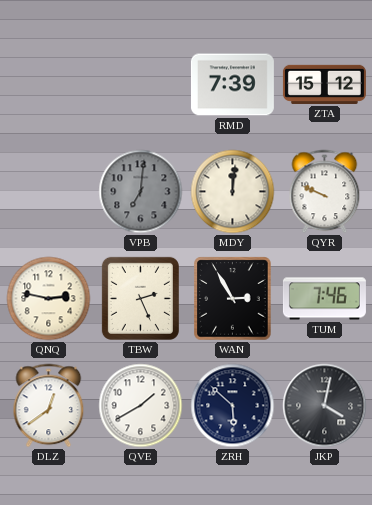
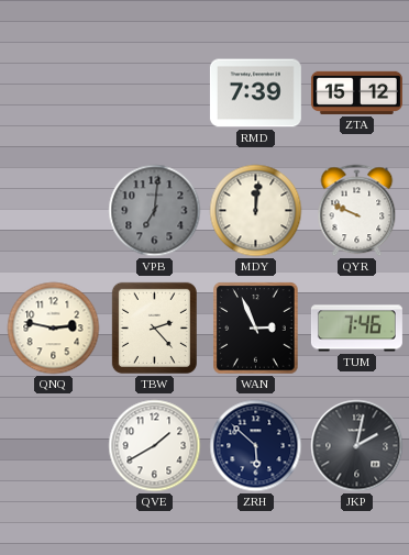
TBW: 2:26 -> 2:23
WAN: 2:55 -> 2:56
DLZ: 12:39 -> none
JKP: 4:02 -> 2:02
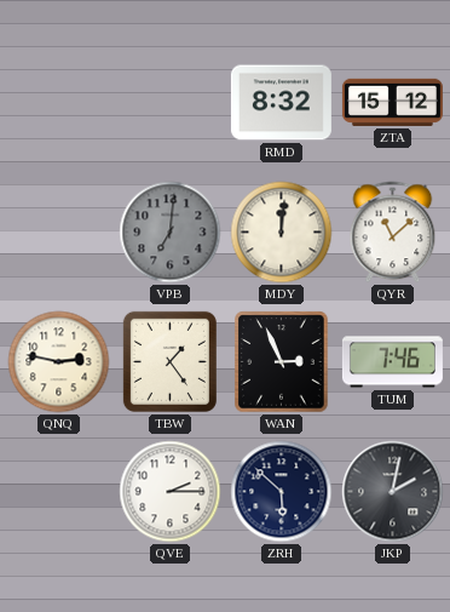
RMD: 7:39 -> 8:32
QYR: 9:49 -> 11:08
TBW: 2:23 -> 1:24
QVE: 1:40 -> 2:15
